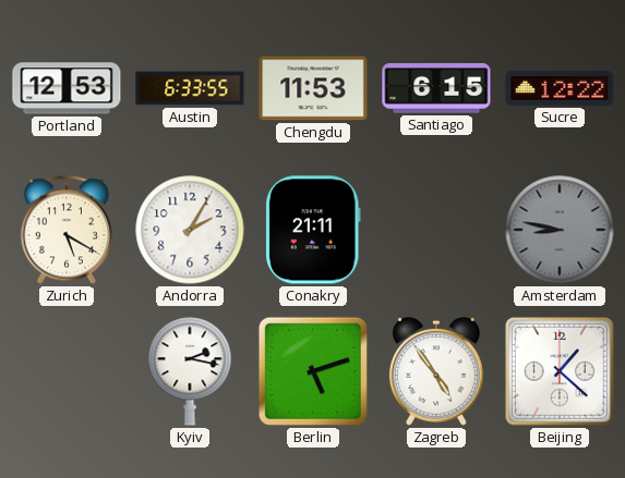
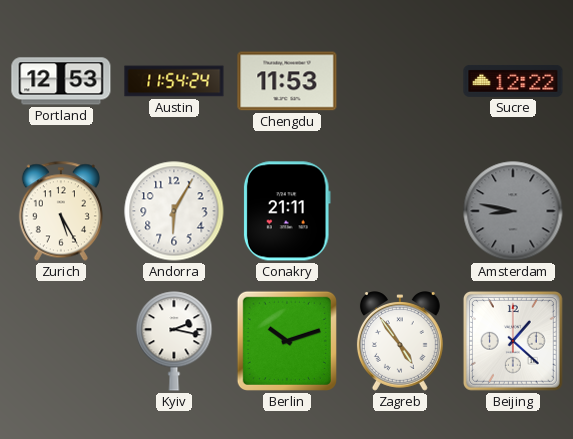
Austin: 6:33 -> 11:54
Santiago: 6:15 -> none
Zurich: 5:20 -> 5:25
Andorra: 2:05 -> 6:05
Berlin: 5:12 -> 10:12
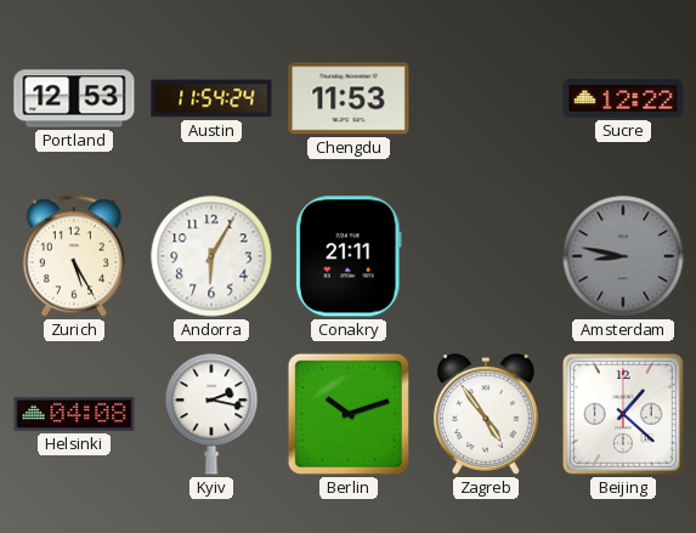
Helsinki: none -> 04:08
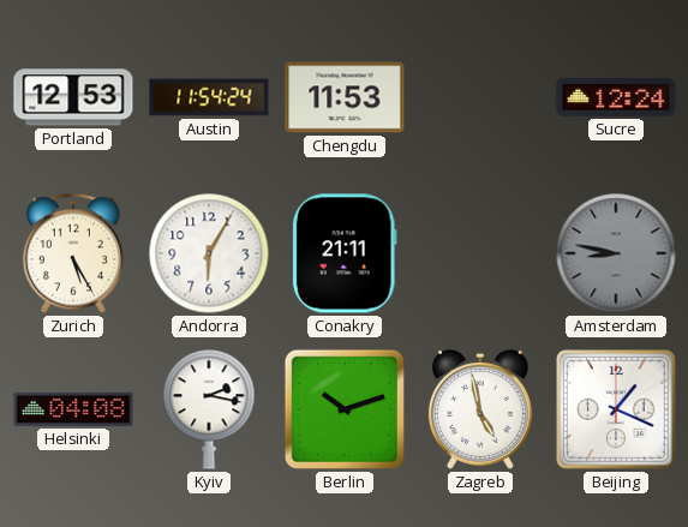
Sucre: 12:22 -> 12:24
Zagreb: 4:54 -> 4:58
Beijing: 1:22 -> 1:19
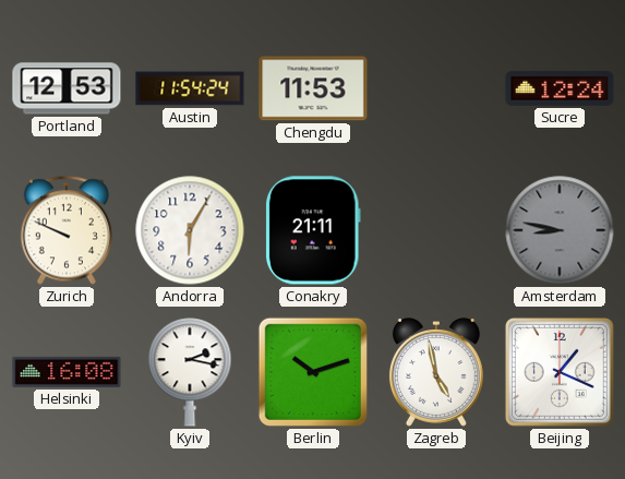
Zurich: 5:25 -> 9:49
Helsinki: 04:08 -> 16:08
